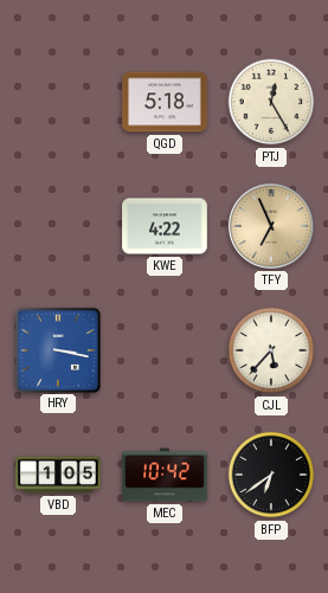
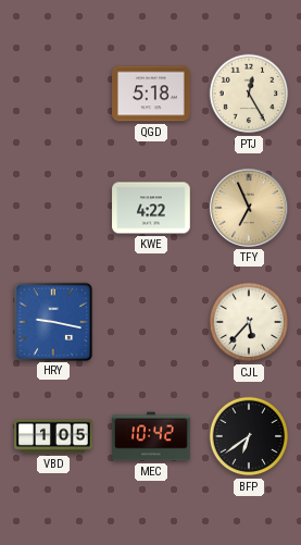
HRY: 3:17 -> 9:17
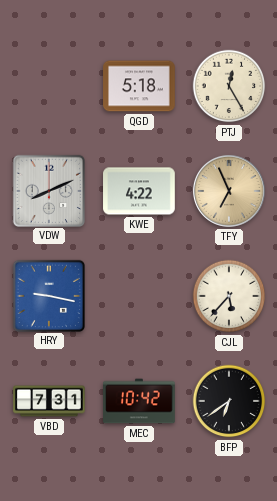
VDW: none -> 8:11
VBD: 1:05 -> 7:31
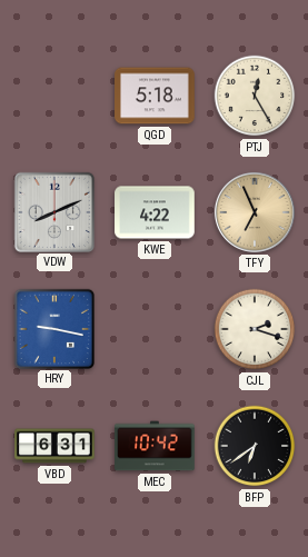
CJL: 5:37 -> 2:18
VBD: 7:31 -> 6:31
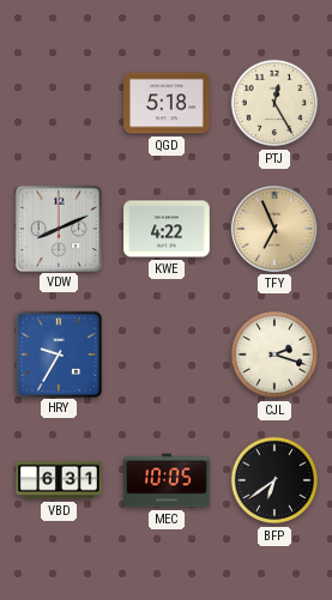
HRY: 9:17 -> 9:35
MEC: 10:42 -> 10:05
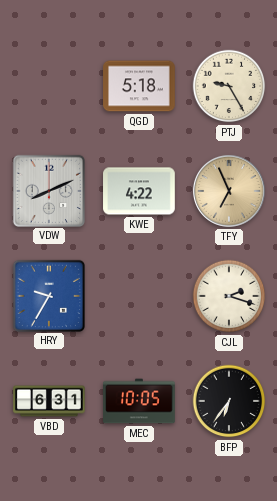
PTJ: 12:25 -> 9:25
BFP: 6:39 -> 6:36
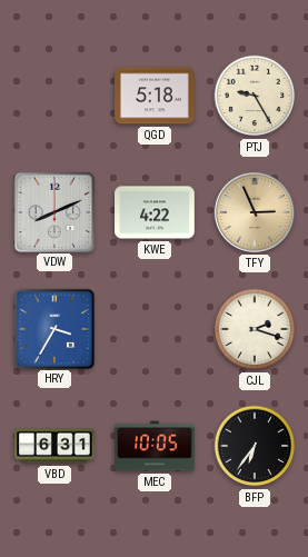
TFY: 6:56 -> 2:56
HRY: 9:35 -> 3:35
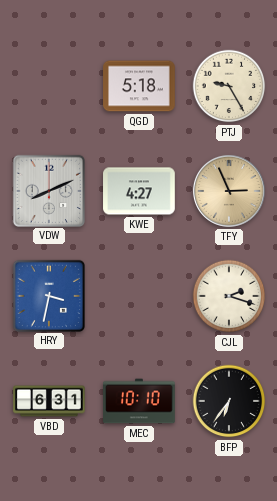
KWE: 4:22 -> 4:27
HRY: 3:35 -> 3:32
MEC: 10:05 -> 10:10
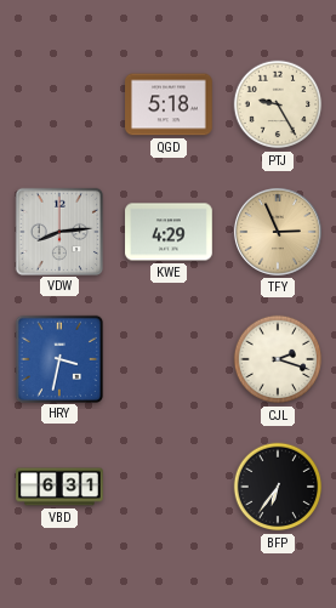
VDW: 8:11 -> 8:14
KWE: 4:27 -> 4:29
MEC: 10:10 -> none
